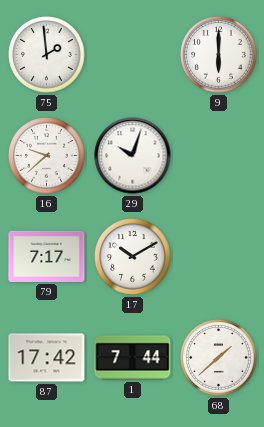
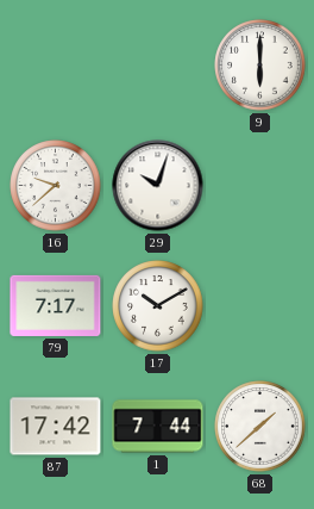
75: 1:59 -> none
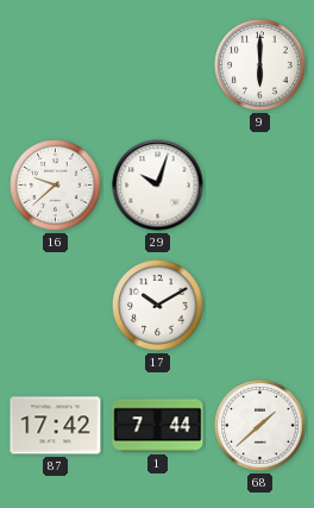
79: 7:17 -> none
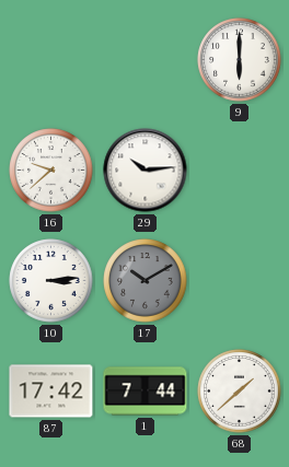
29: 10:03 -> 10:14
10: none -> 3:14
17 dial: white -> grey
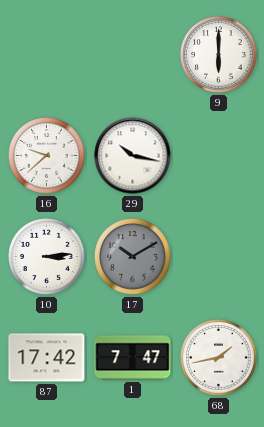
29: 10:14 -> 10:17
1: 7:44 -> 7:47
68: 1:38 -> 1:43
